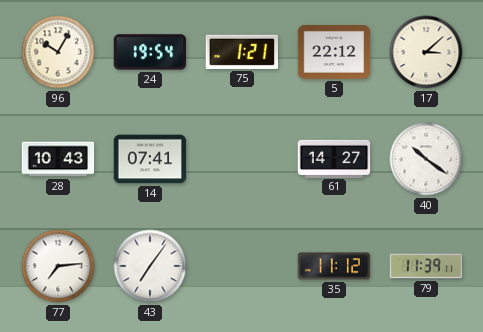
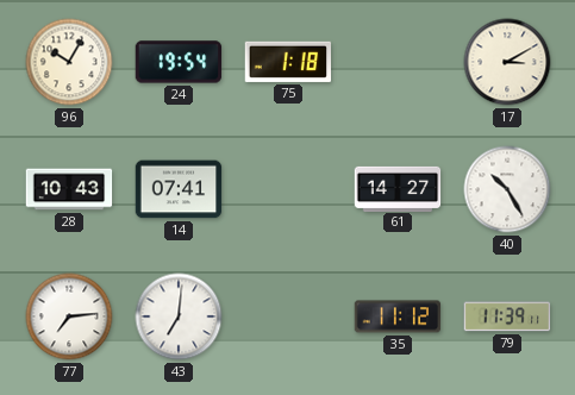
75: 1:21 -> 1:18
5: 22:12 -> none
17: 3:08 -> 3:10
40: 10:21 -> 10:25
43: 7:06 -> 7:01
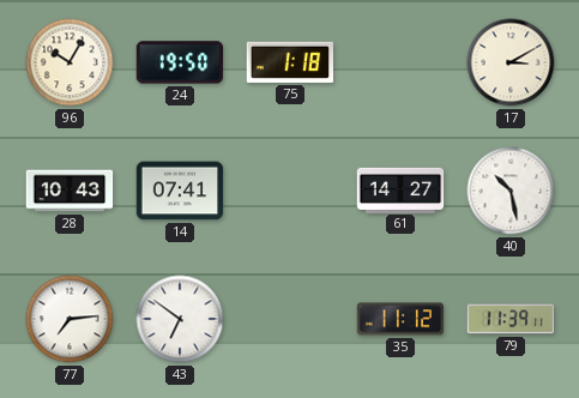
24: 19:54 -> 19:50
40: 10:25 -> 10:28
43: 7:01 -> 6:51
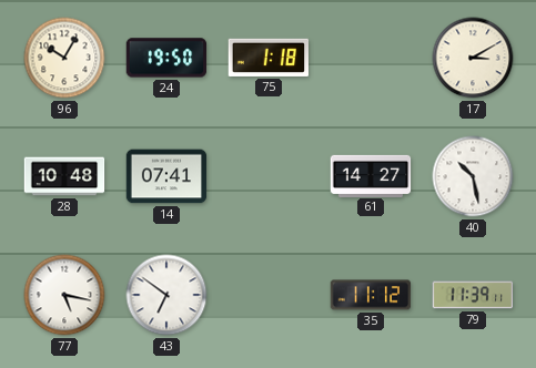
28: 10:43 -> 10:48
77: 7:14 -> 5:17
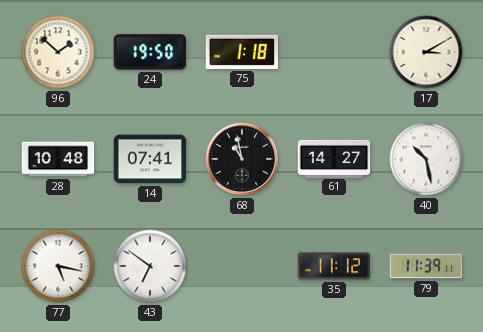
96: 10:05 -> 1:52
68: none -> 10:58
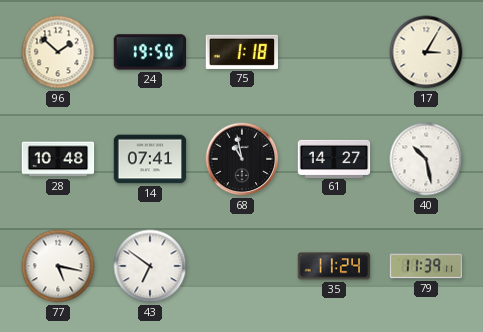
17: 3:10 -> 3:05
35: 11:12 -> 11:24
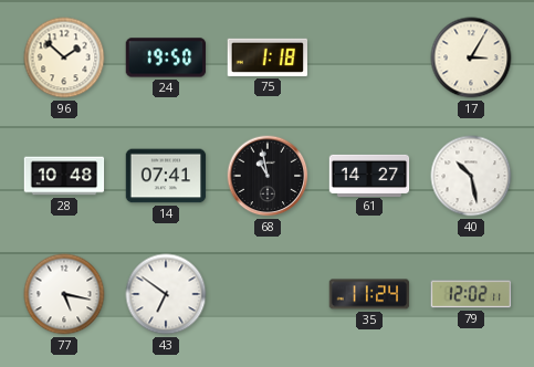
79: 11:39 -> 12:02
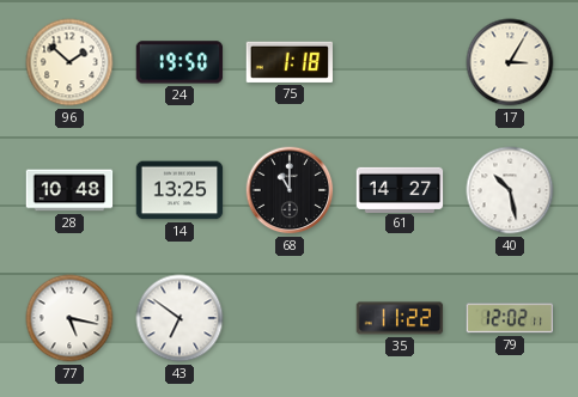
14: 07:41 -> 13:25
68: 10:58 -> 11:00
35: 11:24 -> 11:22
